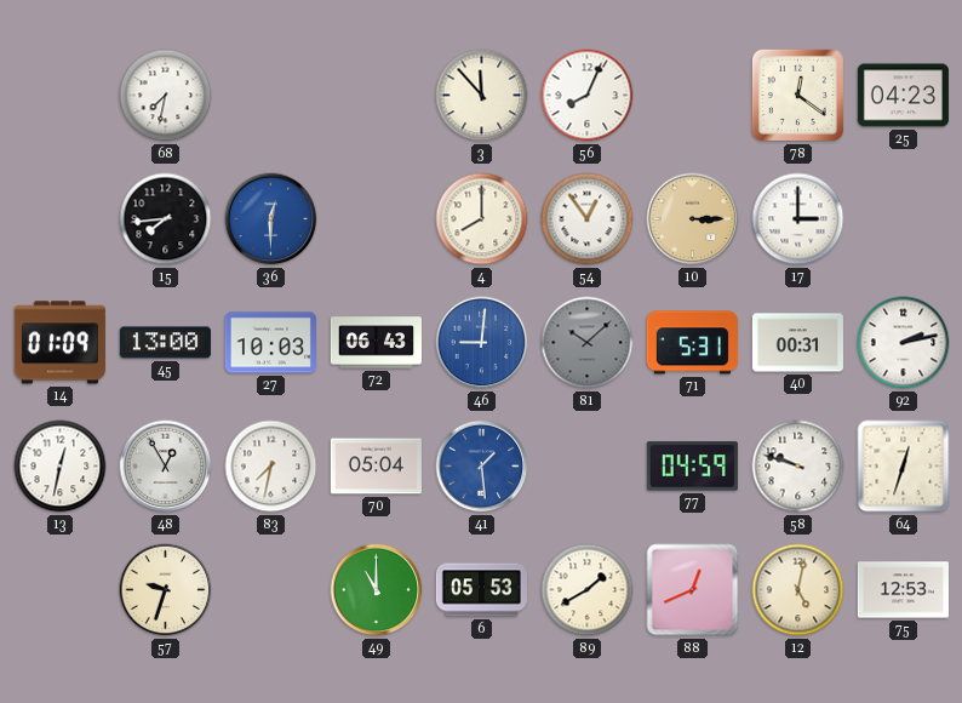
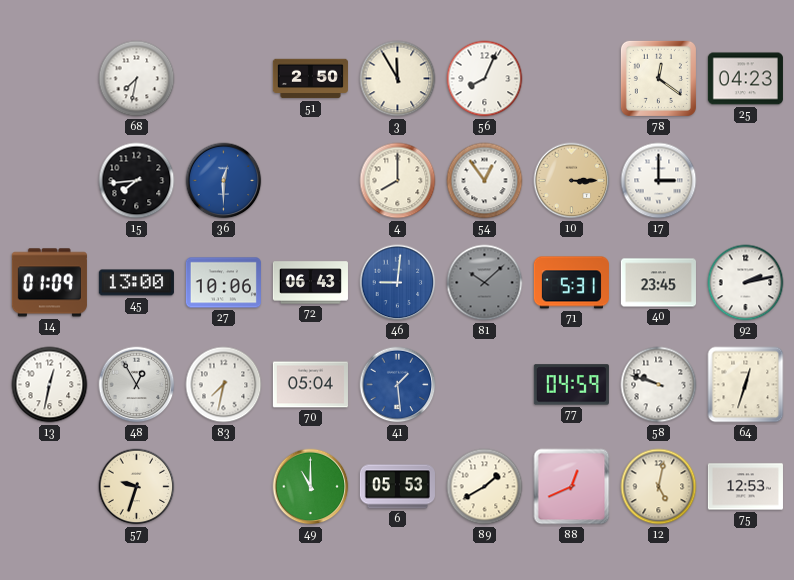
51: none -> 2:50
3: 11:53 -> 11:55
27: 10:03 -> 10:06
40: 00:31 -> 23:45
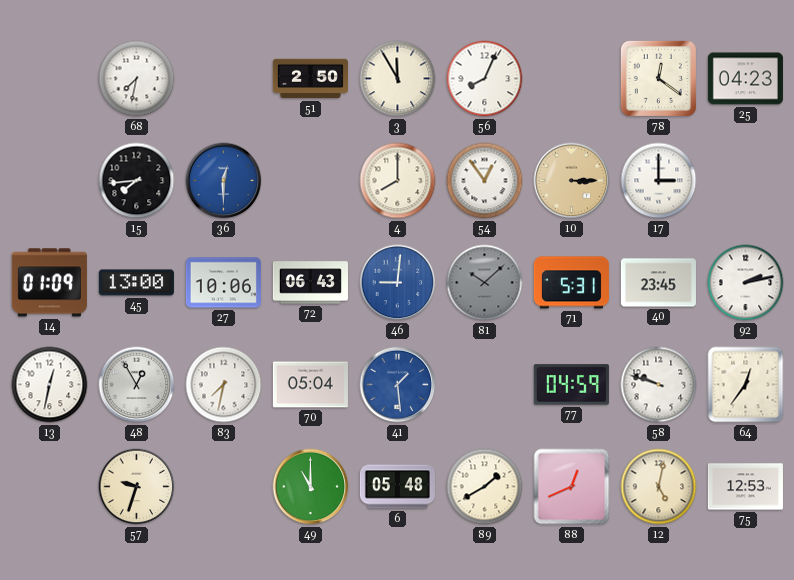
64: 12:33 -> 12:36
6: 05:53 -> 05:48
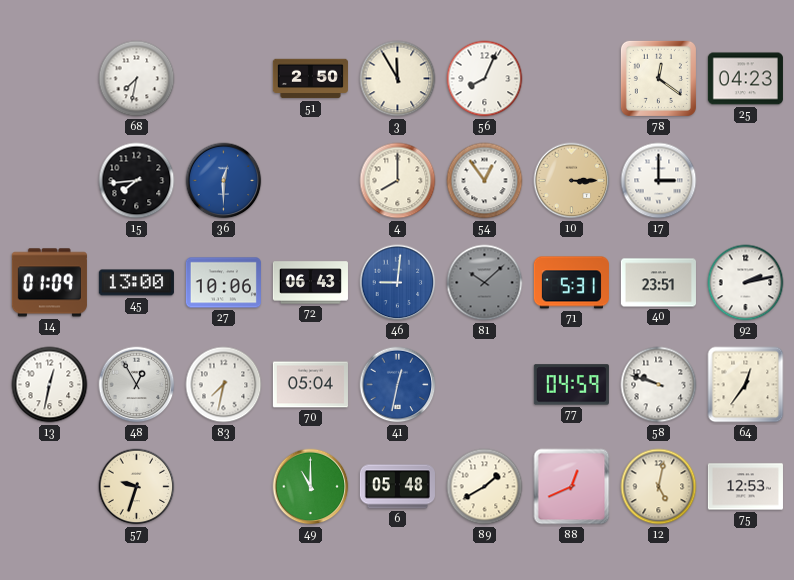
40: 23:45 -> 23:51
41: 1:29 -> 12:32
